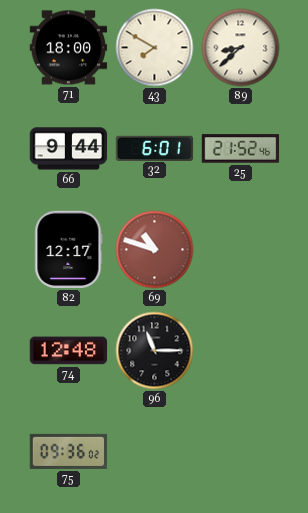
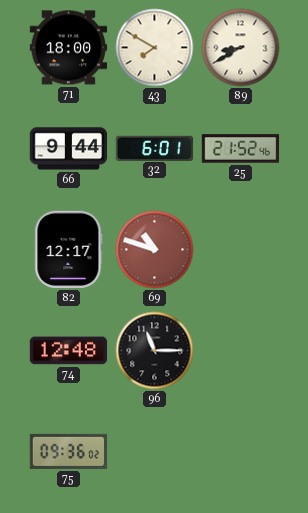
89: 8:38 -> 8:40
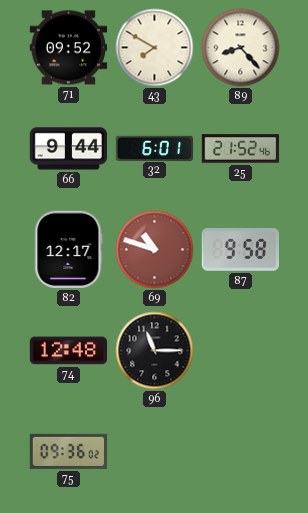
71: 18:00 -> 09:52
89: 8:40 -> 8:23
87: none -> 9:58
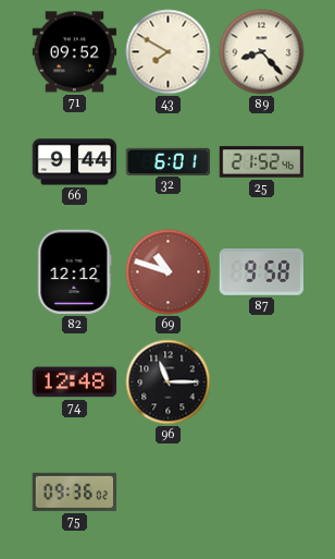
82: 12:17 -> 12:12
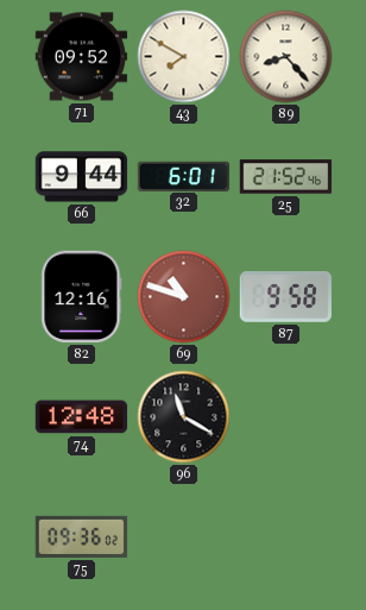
82: 12:12 -> 12:16
96: 11:15 -> 11:20
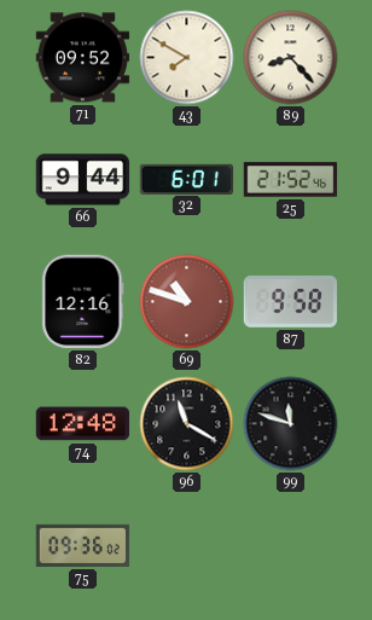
99: none -> 11:48
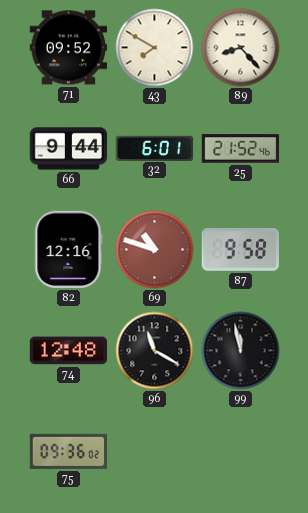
99: 11:48 -> 11:58
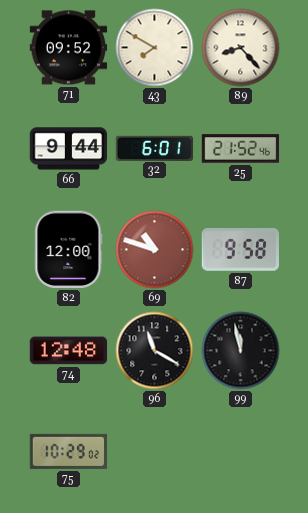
82: 12:16 -> 12:00
75: 09:36 -> 10:29
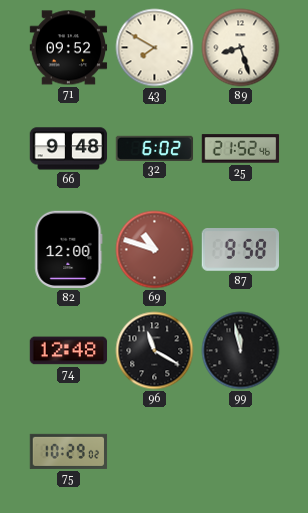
89: 8:23 -> 8:27
66: 9:44 -> 9:48
32: 6:01 -> 6:02
